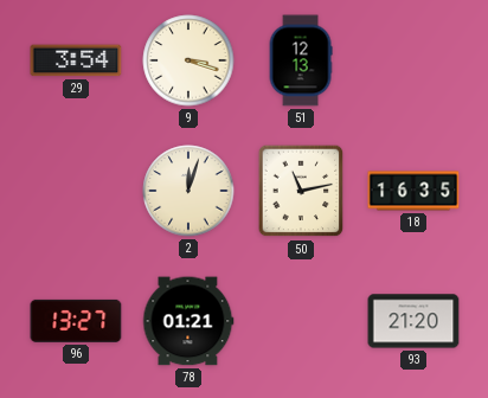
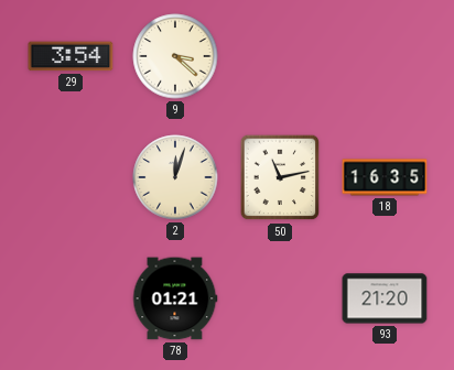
9: 3:18 -> 3:22
51: 12:13 -> none
96: 13:27 -> none
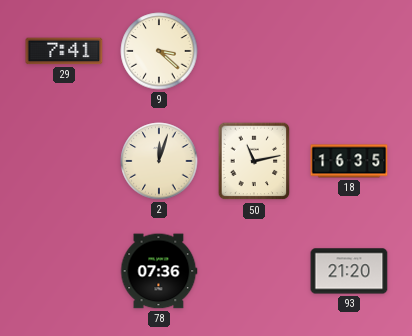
29: 3:54 -> 7:41
78: 01:21 -> 07:36
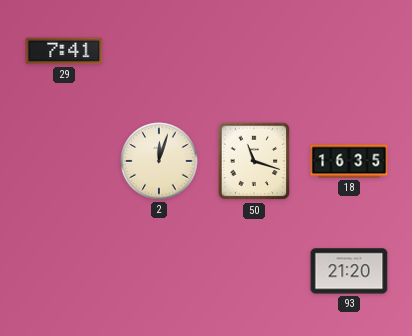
9: 3:22 -> none
50: 11:13 -> 11:18
78: 07:36 -> none
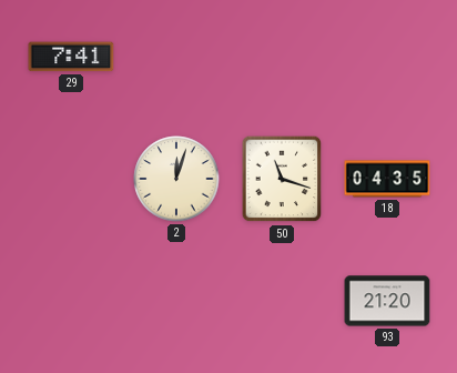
18: 16:35 -> 04:35
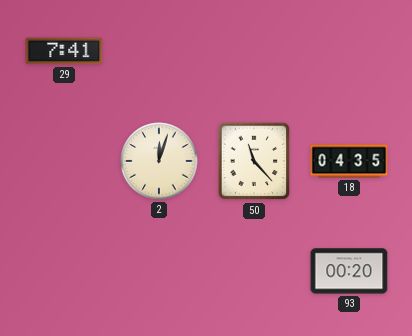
50: 11:18 -> 11:23
93: 21:20 -> 00:20
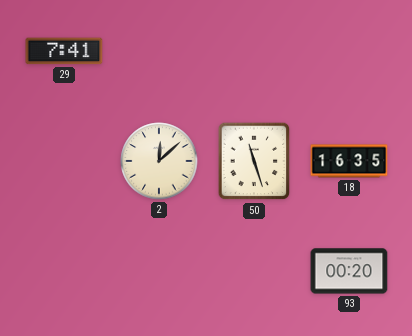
2: 12:03 -> 12:08
50: 11:23 -> 11:27
18: 04:35 -> 16:35
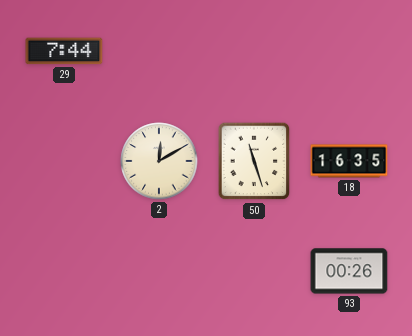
29: 7:41 -> 7:44
2: 12:08 -> 12:10
93: 00:20 -> 00:26
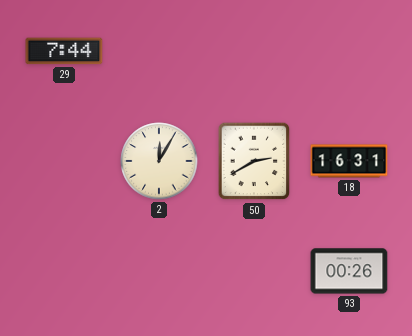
2: 12:10 -> 12:05
50: 11:27 -> 2:40
18: 16:35 -> 16:31
